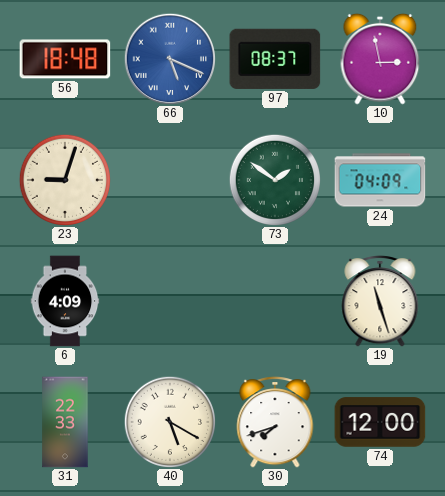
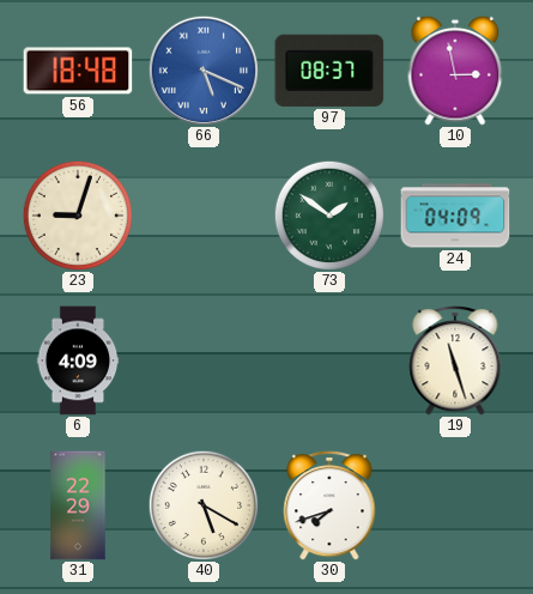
31: 22:33 -> 22:29
74: 12:00 -> none
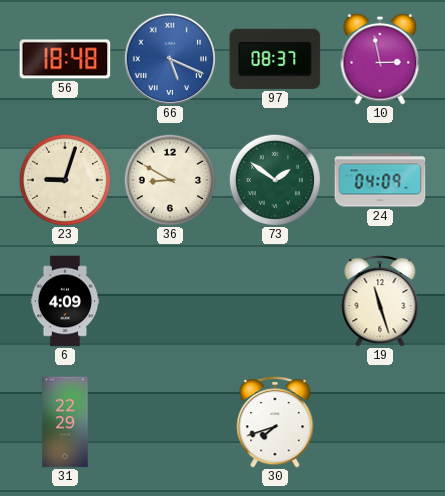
36: none -> 8:50
40: 5:20 -> none
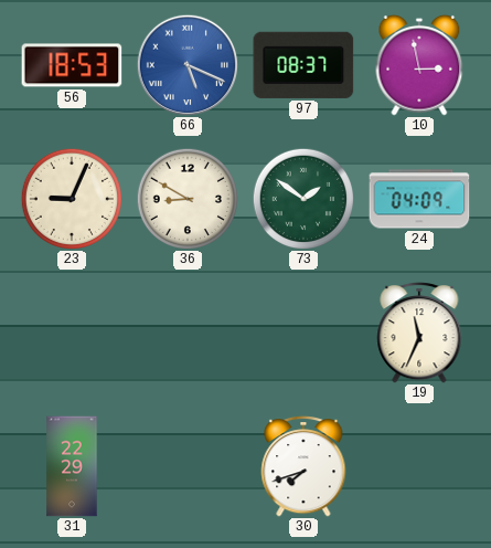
56: 18:48 -> 18:53
23: 9:03 -> 9:04
6: 4:09 -> none
19: 11:27 -> 11:34
